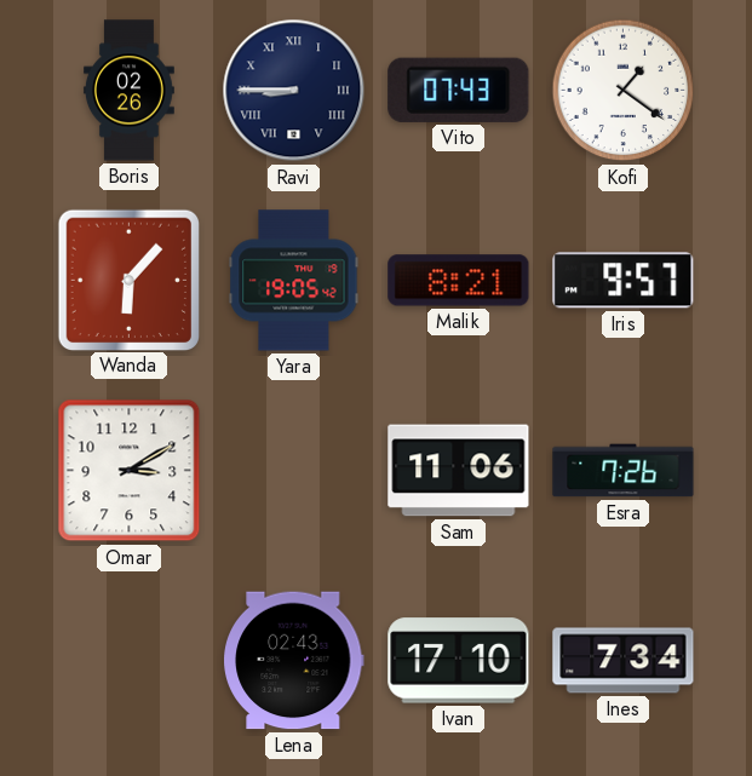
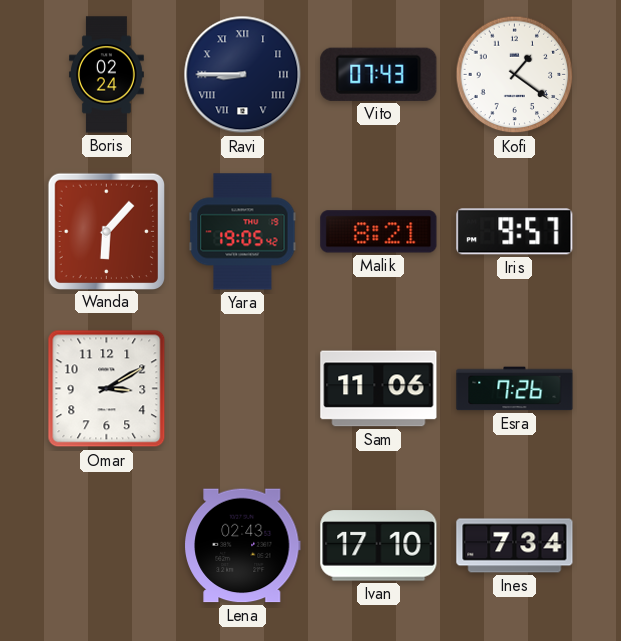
Boris: 02:26 -> 02:24
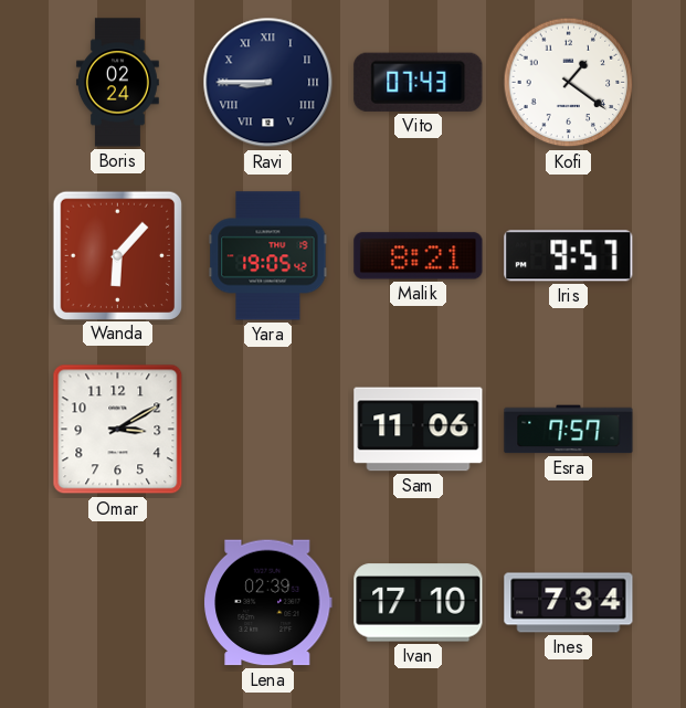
Esra: 7:26 -> 7:57
Lena: 02:43 -> 02:39
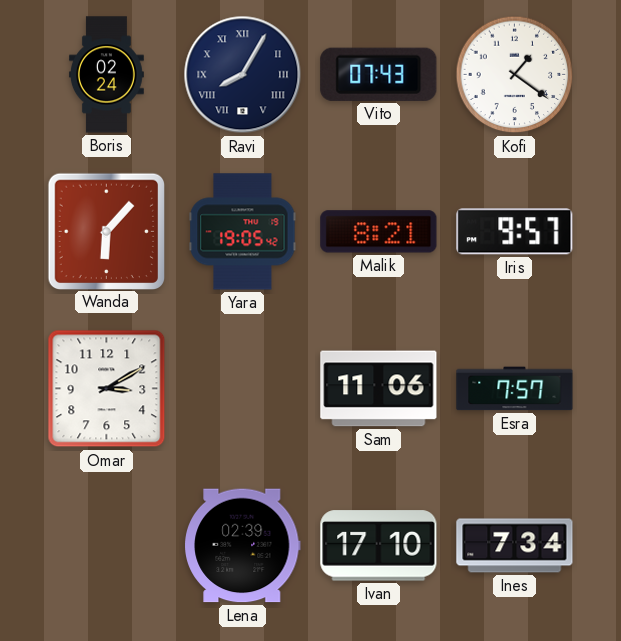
Ravi: 8:45 -> 8:05
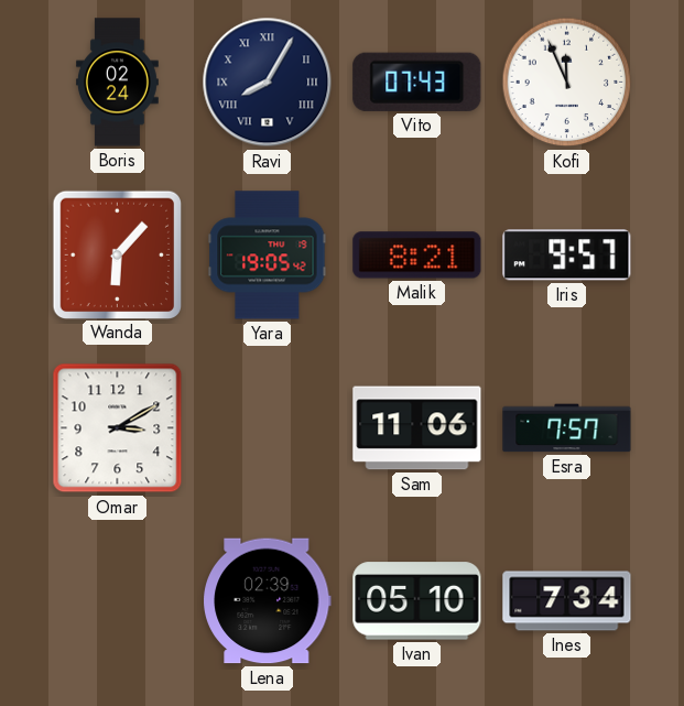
Kofi: 1:21 -> 11:56
Ivan: 17:10 -> 05:10
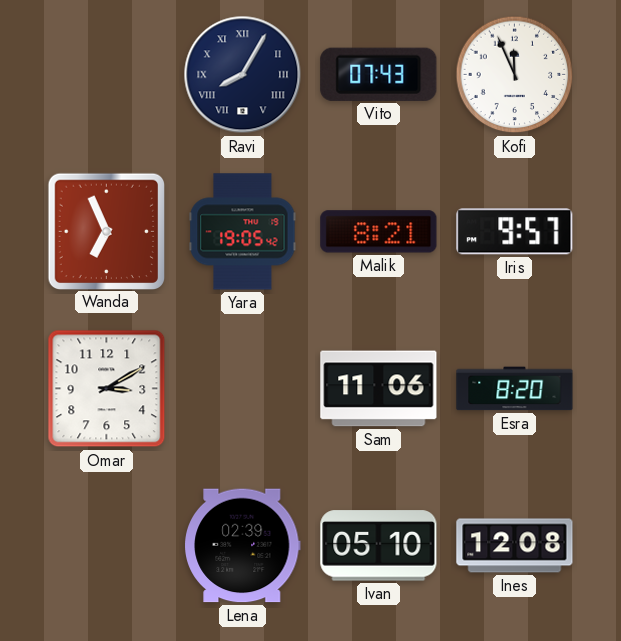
Boris: 02:24 -> none
Wanda: 6:07 -> 6:56
Esra: 7:57 -> 8:20
Ines: 7:34 -> 12:08
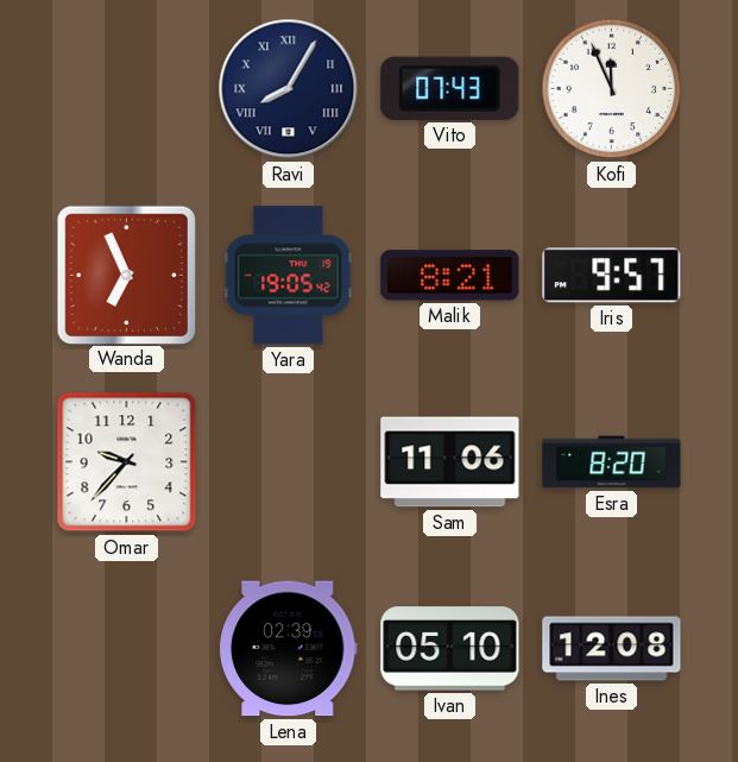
Omar: 3:10 -> 9:37
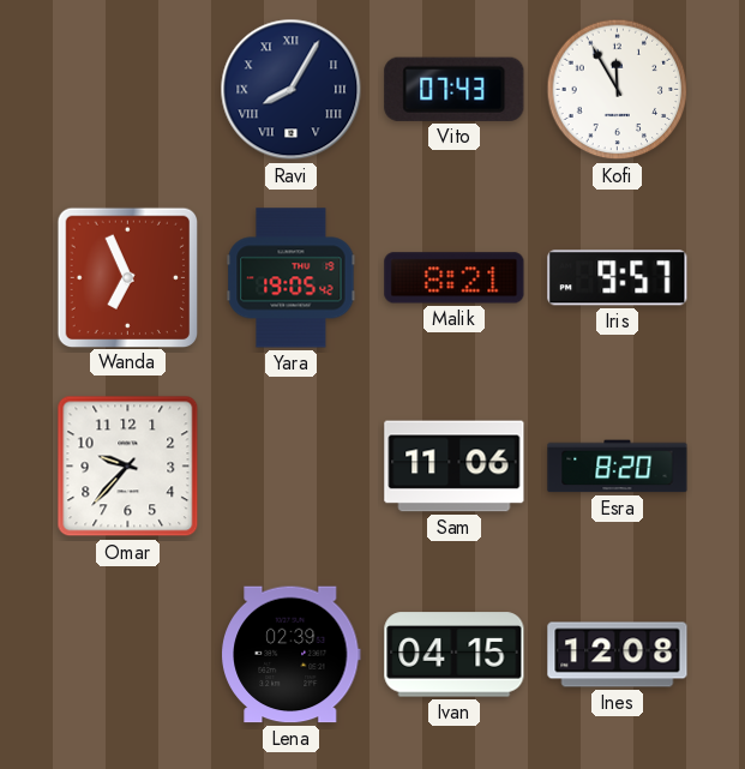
Kofi: 11:56 -> 11:55
Ivan: 05:10 -> 04:15
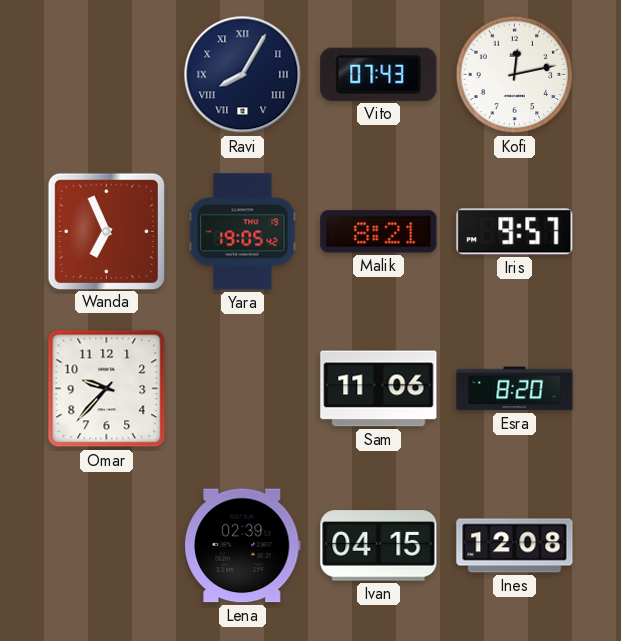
Kofi: 11:55 -> 12:13
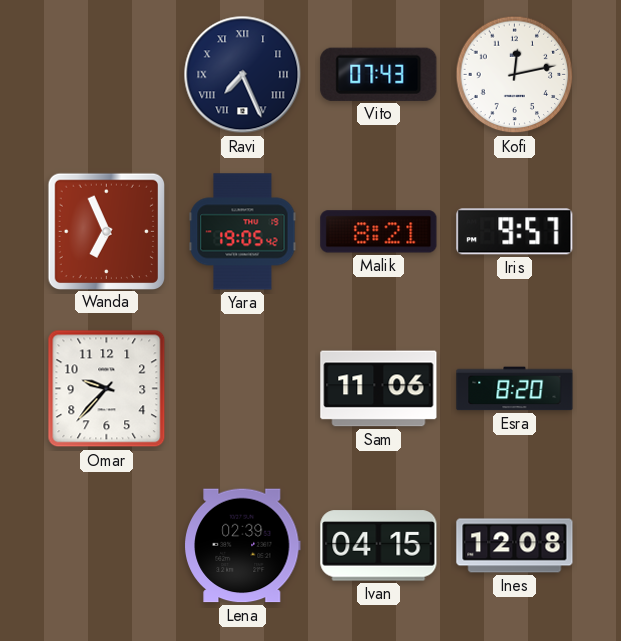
Ravi: 8:05 -> 7:26
